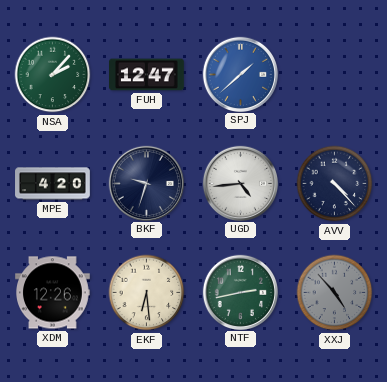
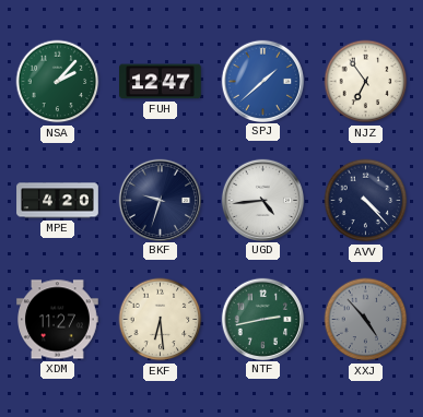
NJZ: none -> 6:54
XDM: 12:26 -> 11:27
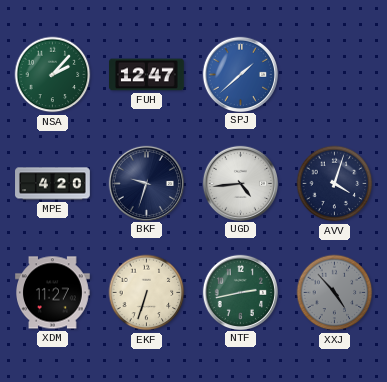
NJZ: 6:54 -> none
AVV: 4:23 -> 4:03
EKF: 6:29 -> 6:33
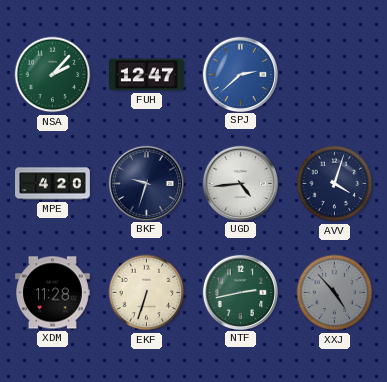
SPJ: 1:38 -> 2:38
XDM: 11:27 -> 11:28
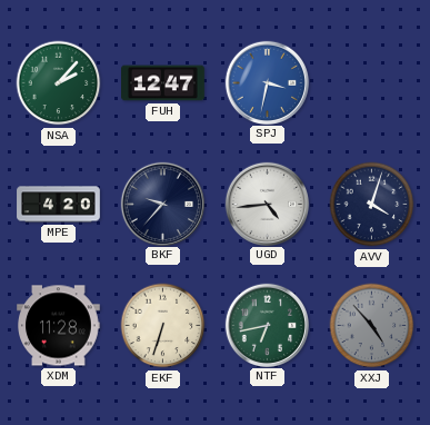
SPJ: 2:38 -> 3:32
BKF: 9:33 -> 9:37
NTF: 2:43 -> 6:43
